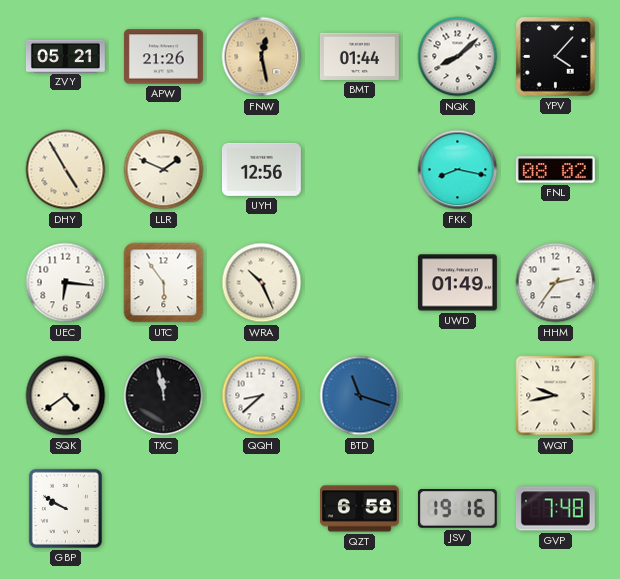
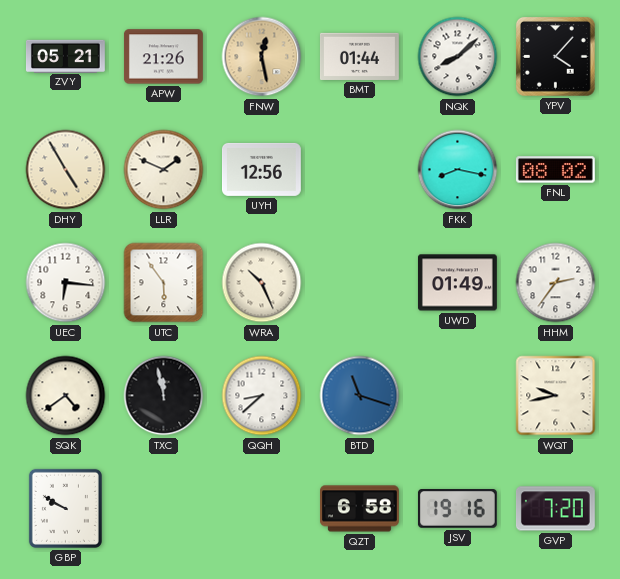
GVP: 7:48 -> 7:20
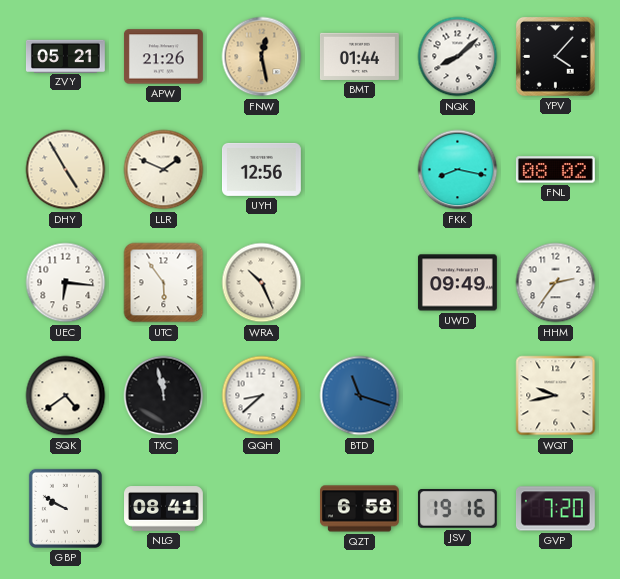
UWD: 01:49 -> 09:49
NLG: none -> 08:41
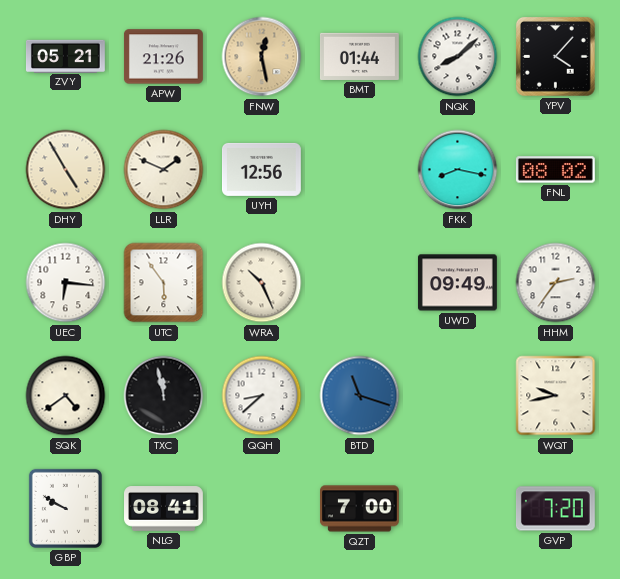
QZT: 6:58 -> 7:00
JSV: 19:16 -> none
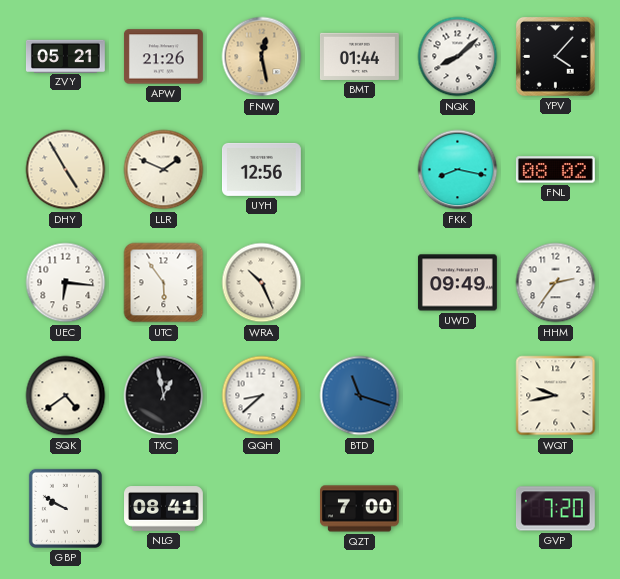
TXC: 11:58 -> 12:58
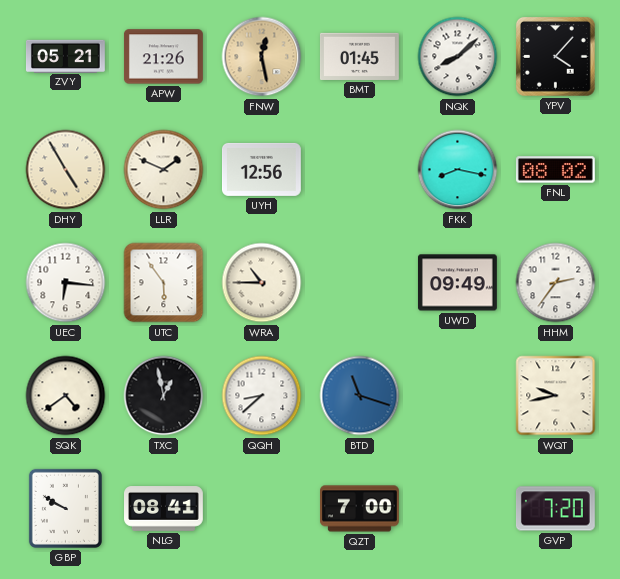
BMT: 01:44 -> 01:45
WRA: 10:26 -> 10:45
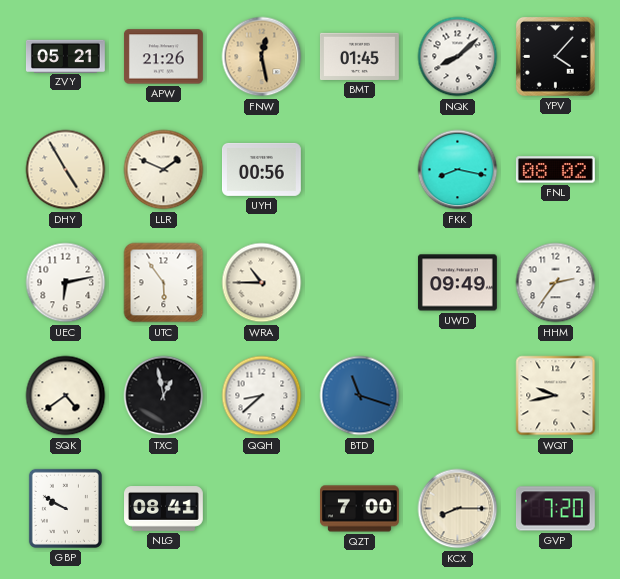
UYH: 12:56 -> 00:56
UEC: 6:16 -> 6:13
KCX: none -> 8:15
